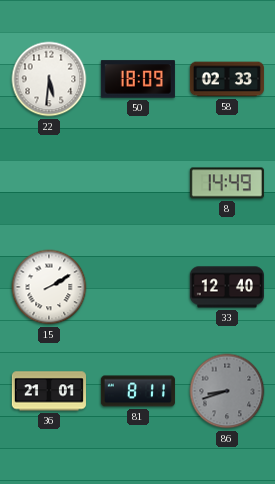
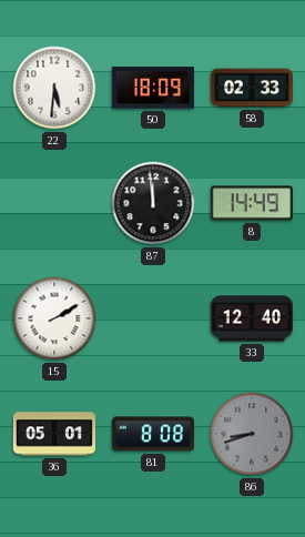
87: none -> 11:59
36: 21:01 -> 05:01
81: 8:11 -> 8:08
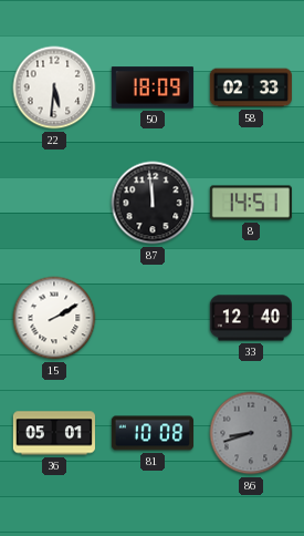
8: 14:49 -> 14:51
81: 8:08 -> 10:08
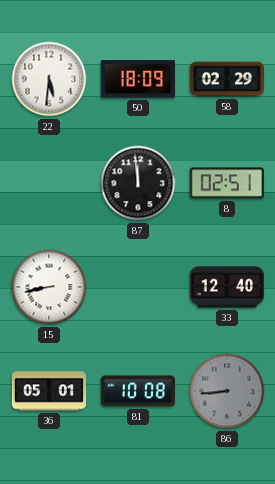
58: 02:33 -> 02:29
8: 14:51 -> 02:51
15: 2:10 -> 8:43
86: 8:42 -> 8:44
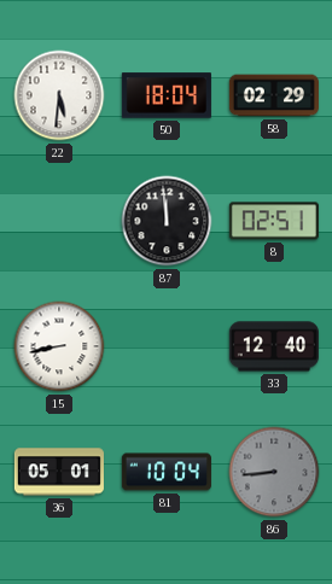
50: 18:09 -> 18:04
81: 10:08 -> 10:04
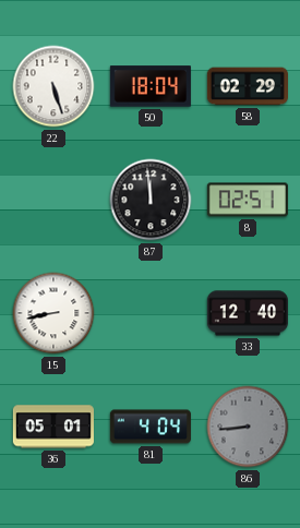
22: 5:31 -> 5:27
81: 10:04 -> 4:04
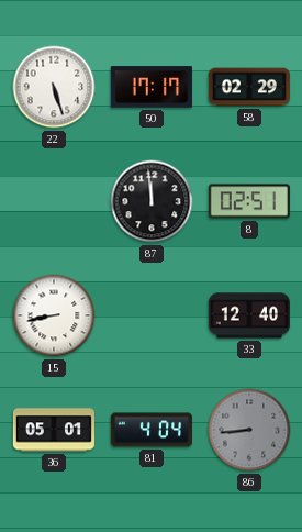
50: 18:04 -> 17:17
